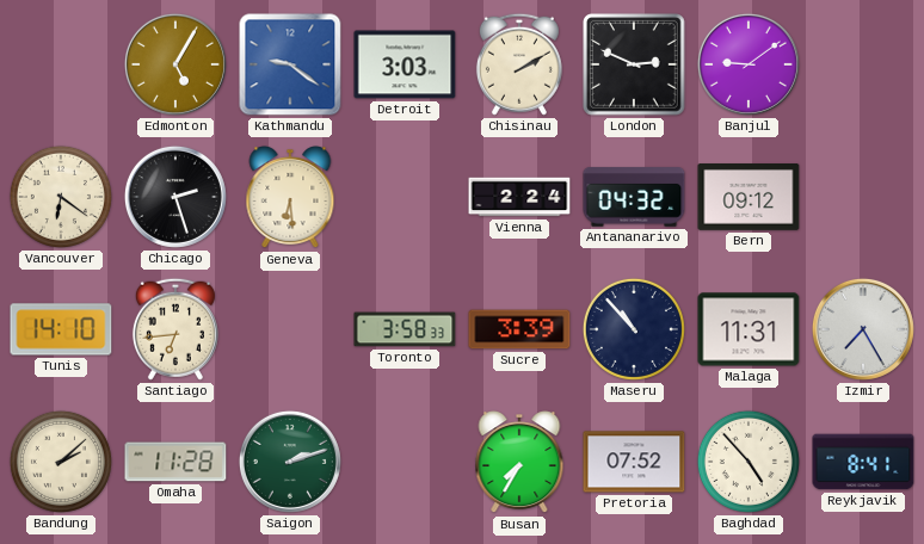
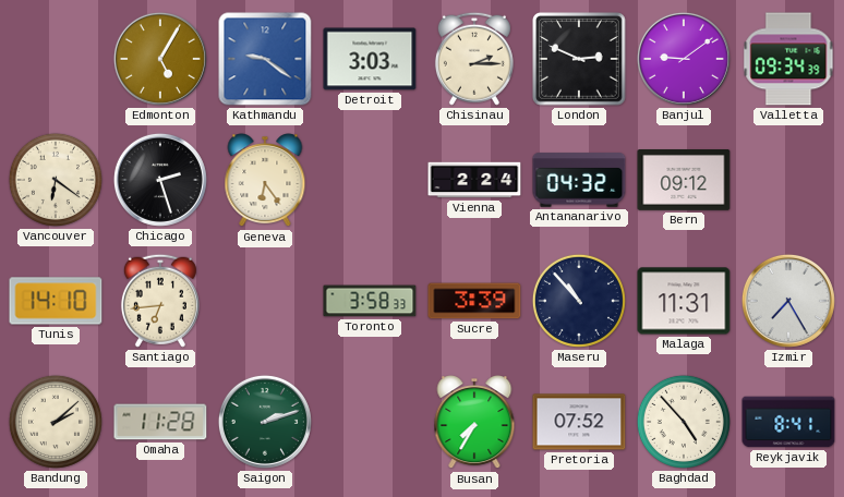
Chisinau: 2:10 -> 2:15
Valletta: none -> 09:34
Geneva: 6:29 -> 6:24
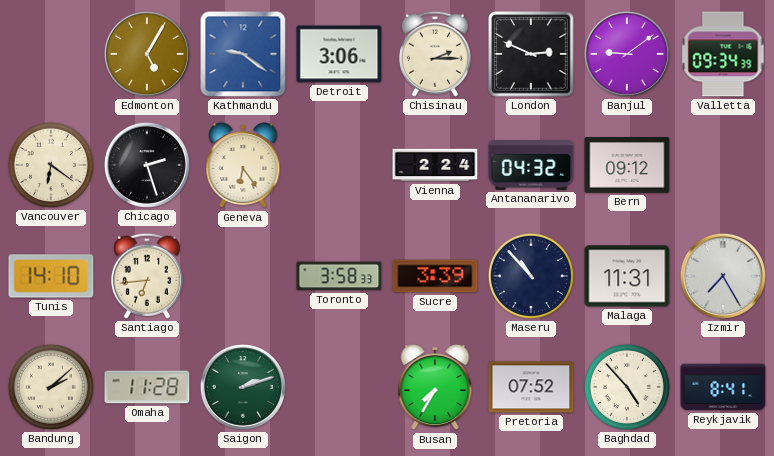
Detroit: 3:03 -> 3:06
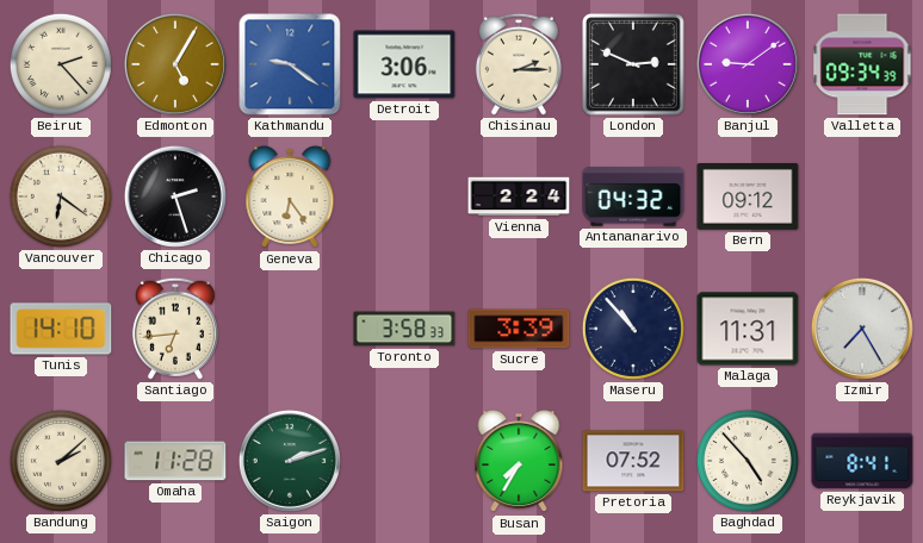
Beirut: none -> 2:23
